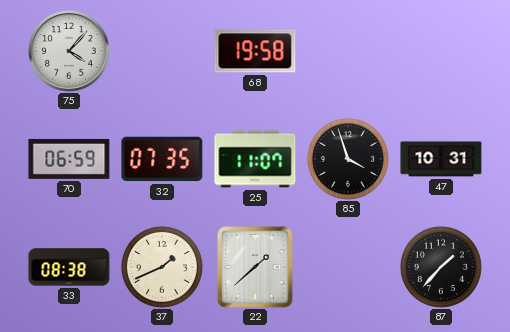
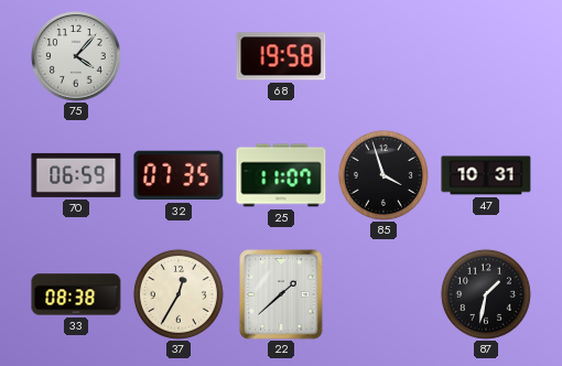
37: 1:41 -> 12:35
87: 1:37 -> 1:32
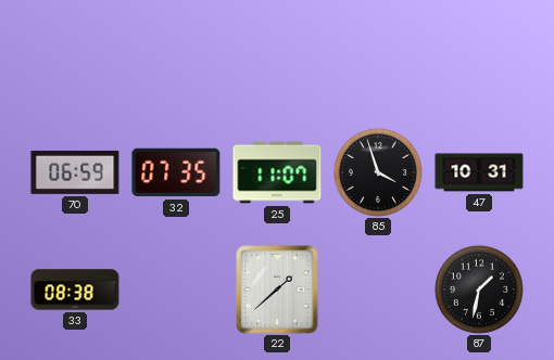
75: 4:07 -> none
68: 19:58 -> none
37: 12:35 -> none
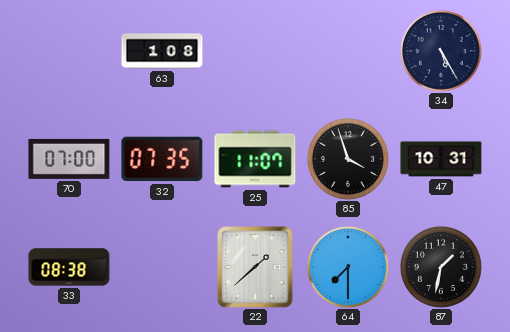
63: none -> 1:08
34: none -> 5:25
70: 06:59 -> 07:00
64: none -> 7:30
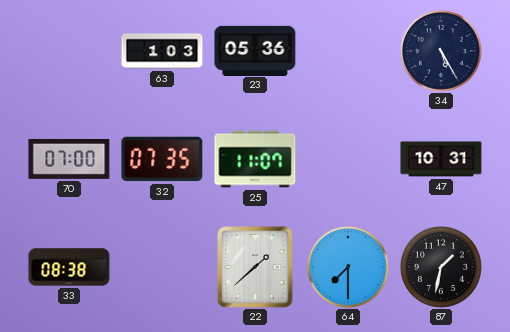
63: 1:08 -> 1:03
23: none -> 05:36
85: 3:57 -> none
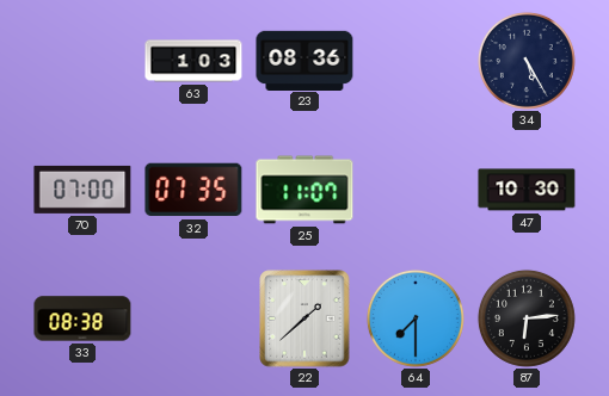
23: 05:36 -> 08:36
47: 10:31 -> 10:30
87: 1:32 -> 6:14
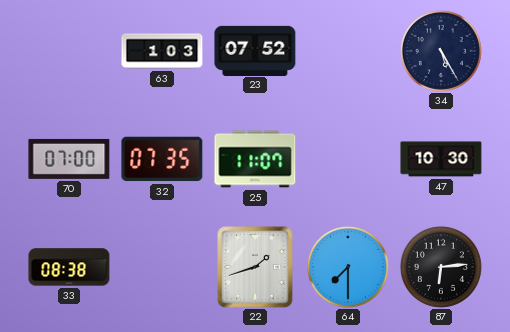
23: 08:36 -> 07:52
22: 1:38 -> 1:42
